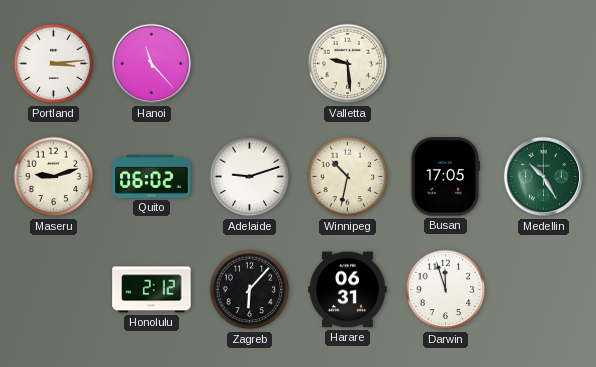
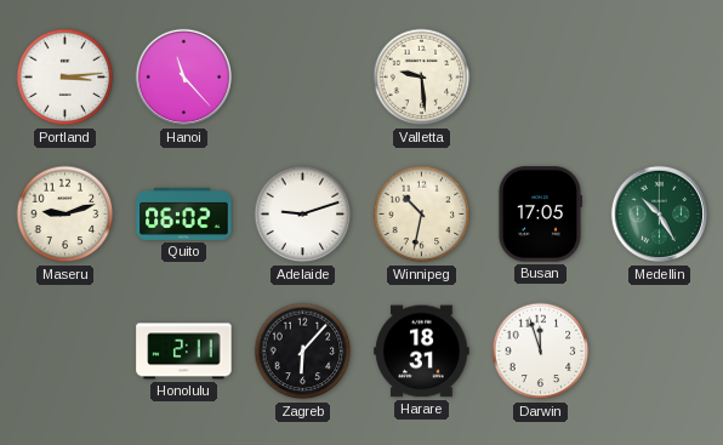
Honolulu: 2:12 -> 2:11
Harare: 06:31 -> 18:31
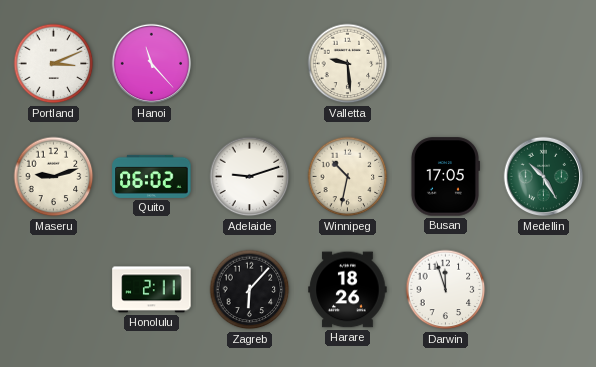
Portland: 3:14 -> 3:11
Harare: 18:31 -> 18:26
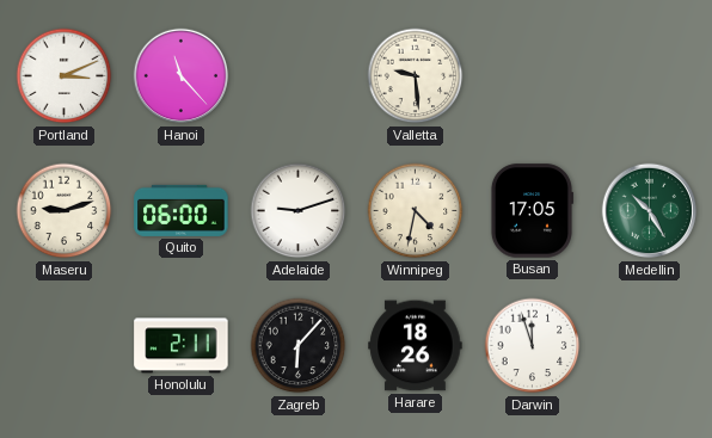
Quito: 06:02 -> 06:00
Winnipeg: 10:32 -> 4:32
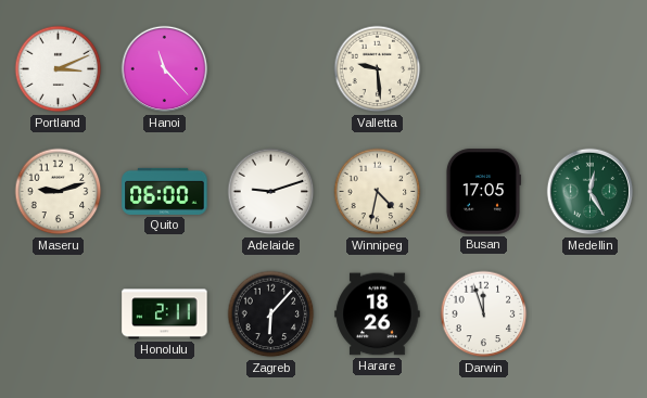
Medellin: 10:25 -> 12:25
